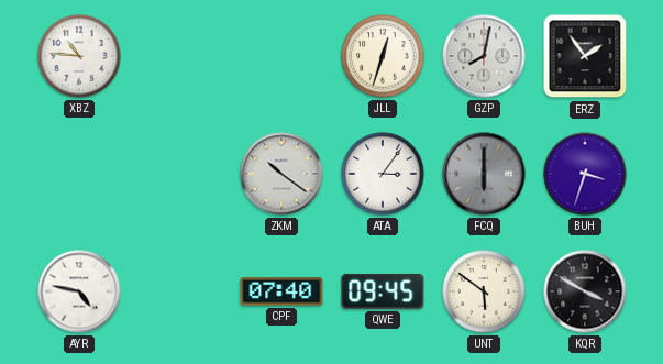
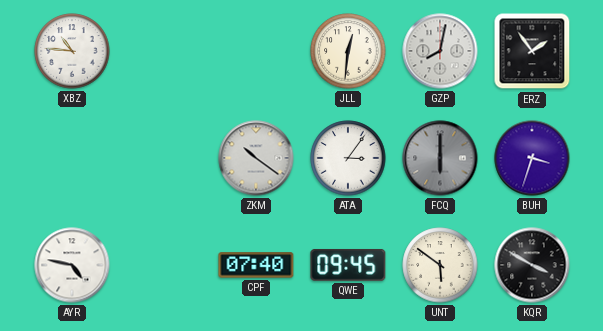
JLL: 12:33 -> 12:31
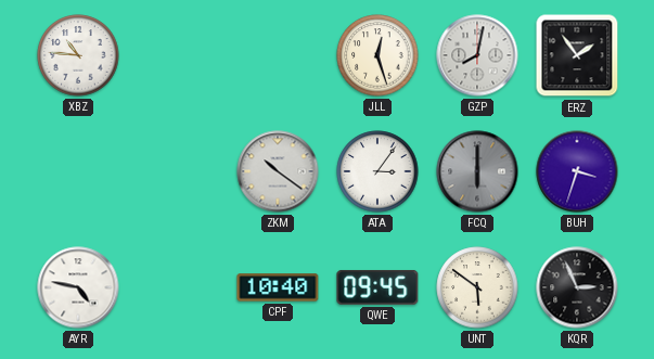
JLL: 12:31 -> 12:27
CPF: 07:40 -> 10:40
KQR: 3:50 -> 2:56
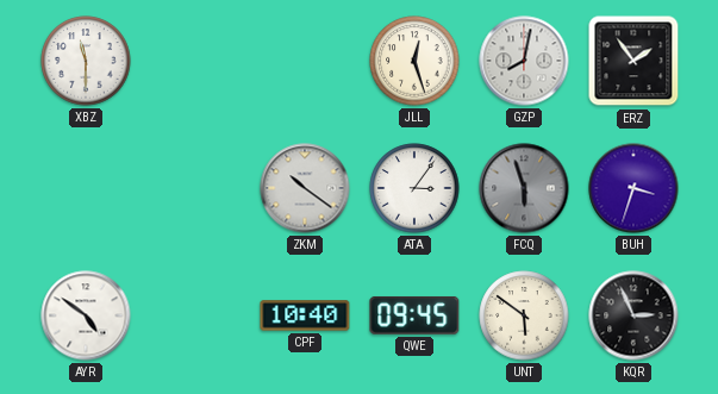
XBZ: 10:46 -> 11:30
FCQ: 6:00 -> 5:57
AYR: 4:47 -> 4:51
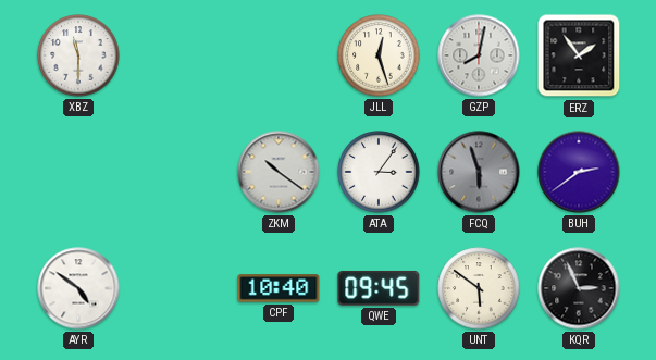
BUH: 3:33 -> 2:39
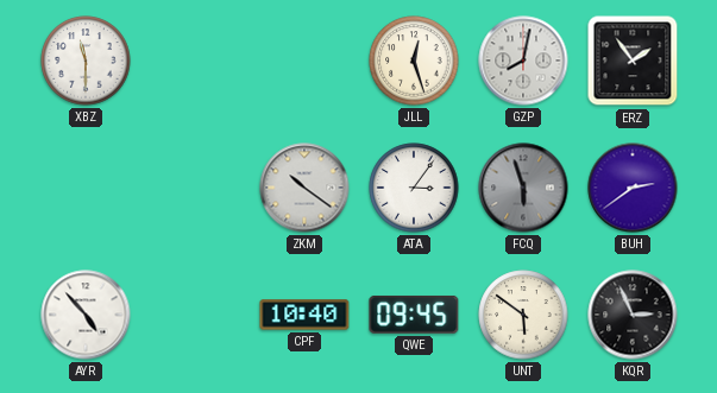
AYR: 4:51 -> 4:53
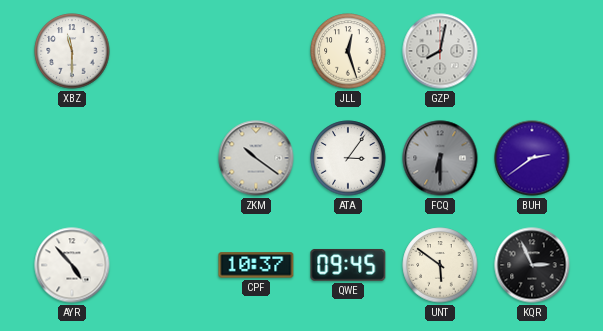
ERZ: 1:54 -> none
FCQ: 5:57 -> 6:30
CPF: 10:40 -> 10:37
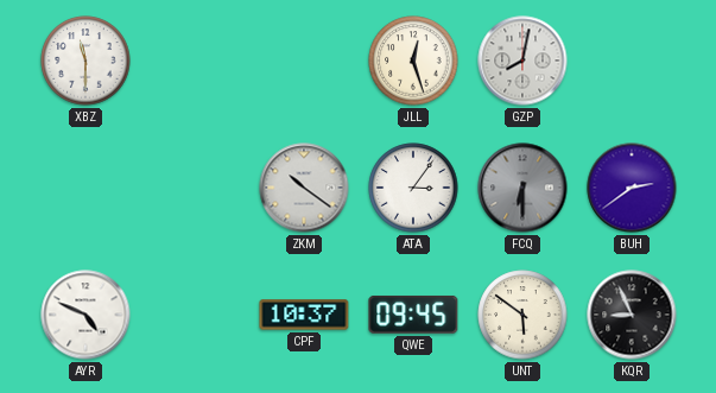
AYR: 4:53 -> 4:49
KQR: 2:56 -> 8:56
